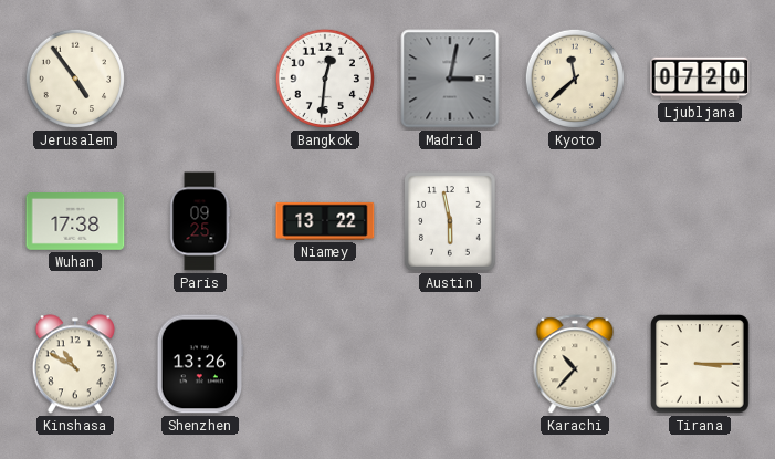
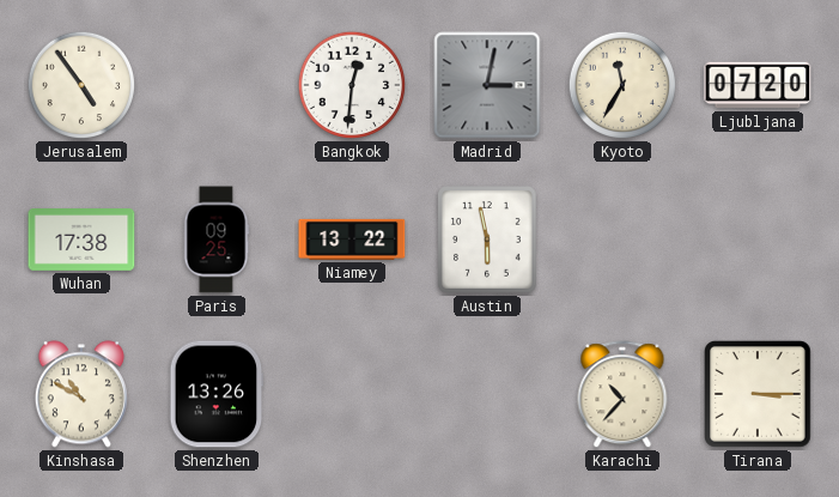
Kyoto: 11:38 -> 11:35
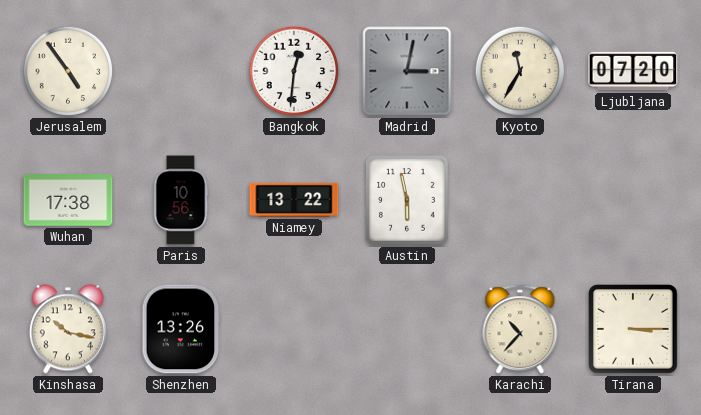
Paris: 09:25 -> 10:56
Kinshasa: 10:50 -> 10:17
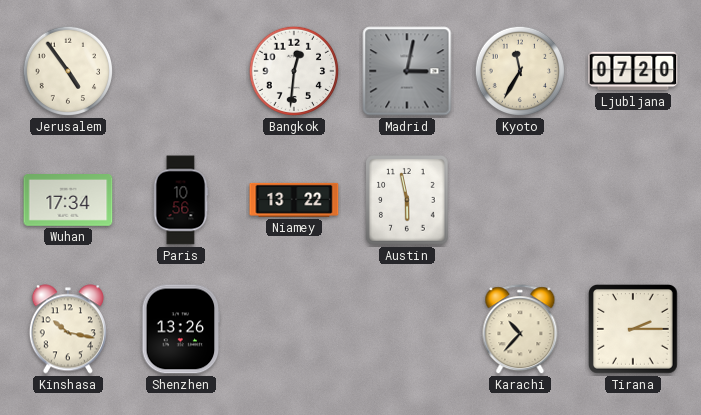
Wuhan: 17:38 -> 17:34
Tirana: 3:15 -> 2:15
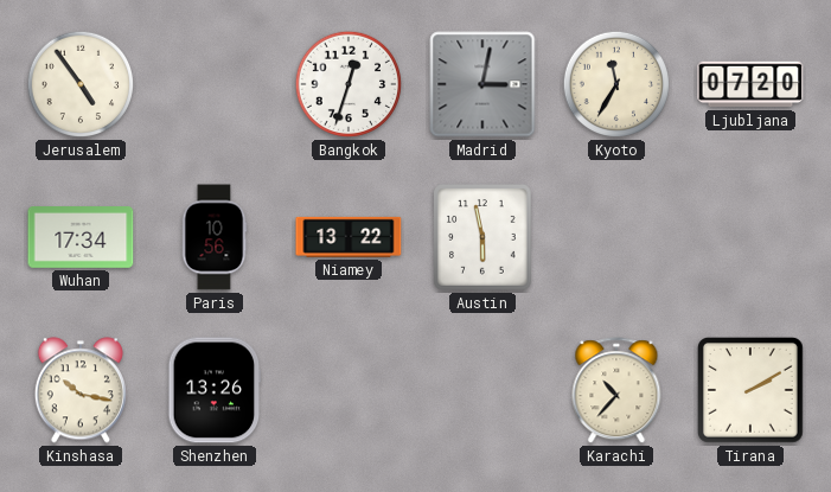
Bangkok: 12:31 -> 12:33
Tirana: 2:15 -> 2:10
